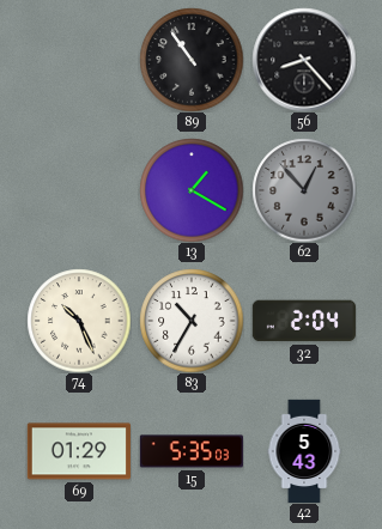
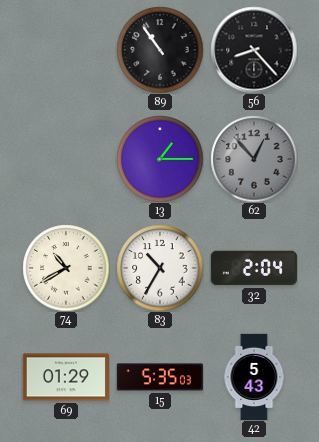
13: 1:20 -> 1:15
74: 10:26 -> 10:40
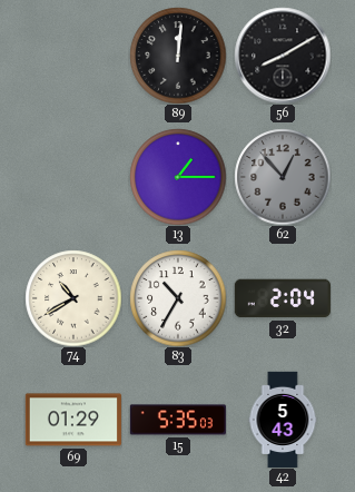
89: 10:54 -> 12:01
56: 8:23 -> 8:10
